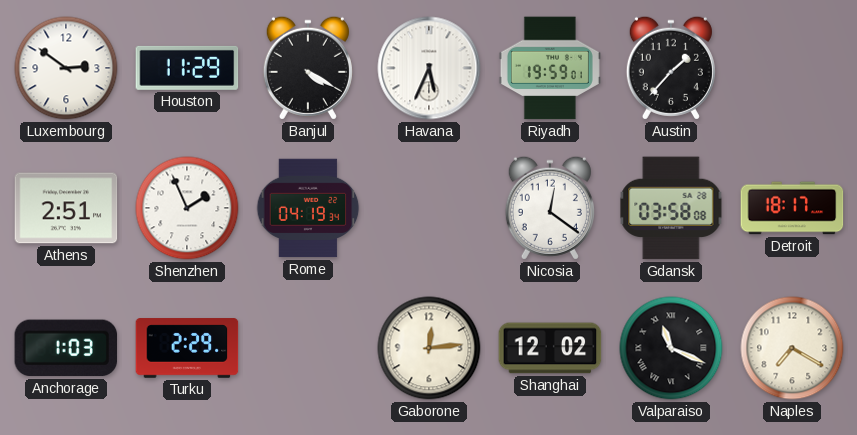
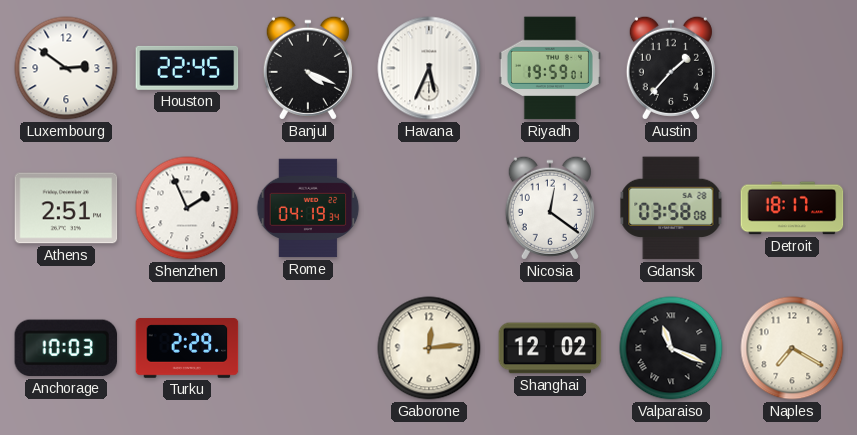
Houston: 11:29 -> 22:45
Banjul: 4:20 -> 4:19
Anchorage: 1:03 -> 10:03
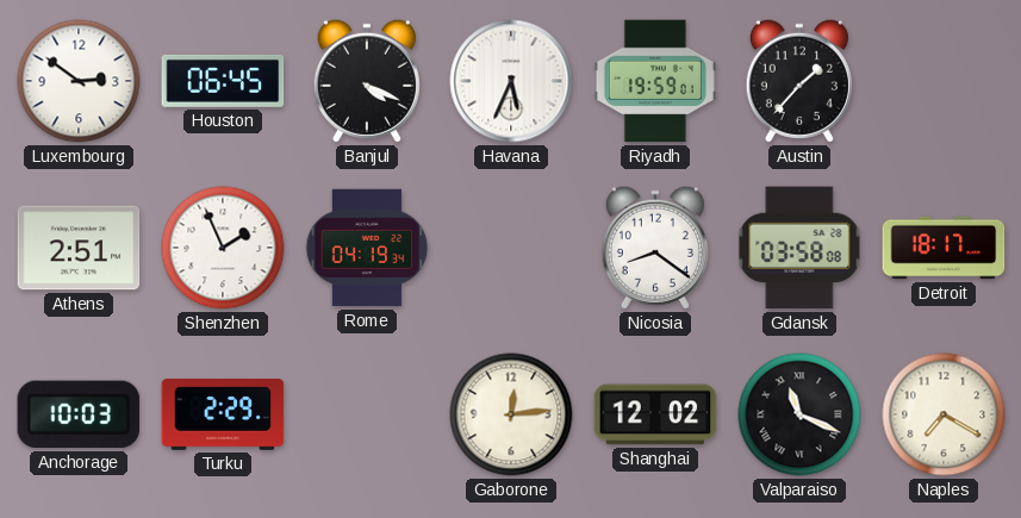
Houston: 22:45 -> 06:45
Nicosia: 12:21 -> 8:21
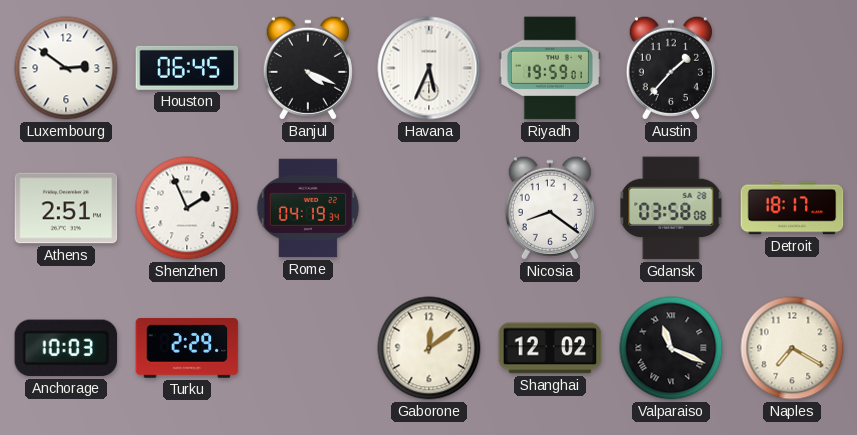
Gaborone: 12:14 -> 12:09
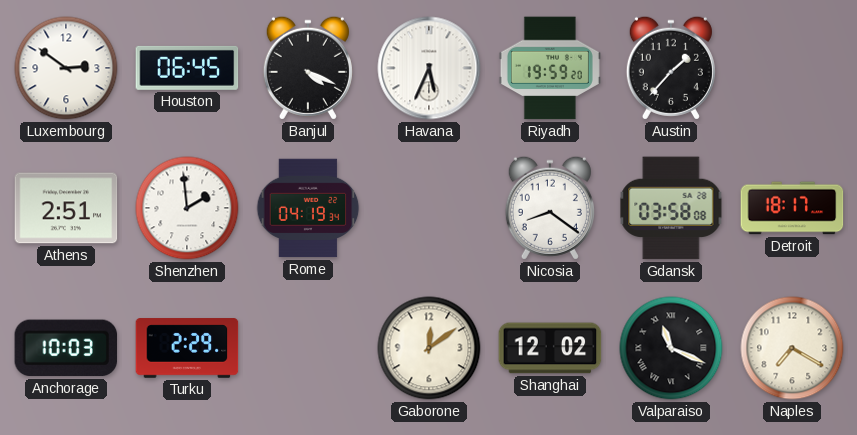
Riyadh: 19:59:01 -> 19:59:20
Shenzhen: 1:56 -> 1:59
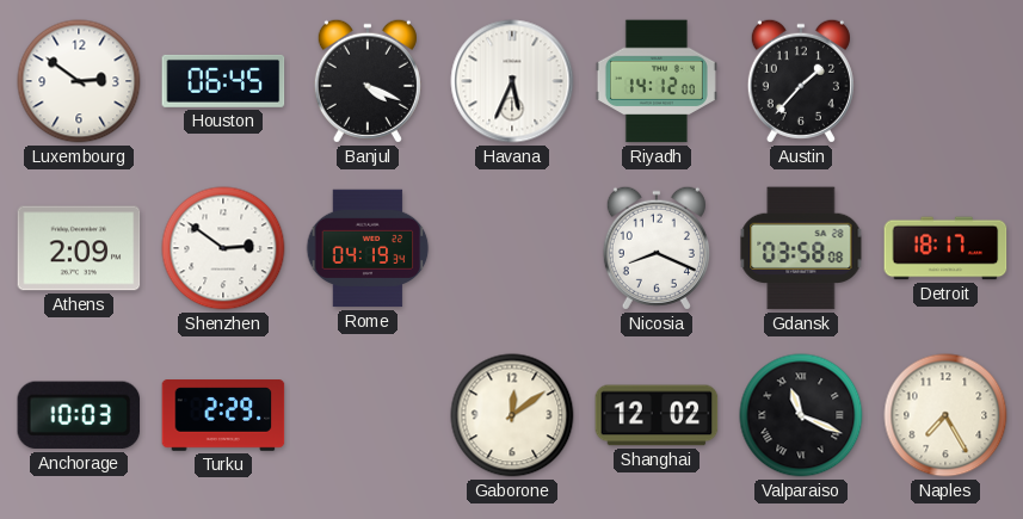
Riyadh: 19:59 -> 14:12
Athens: 2:51 -> 2:09
Shenzhen: 1:59 -> 2:51
Nicosia: 8:21 -> 8:19
Naples: 7:20 -> 7:25
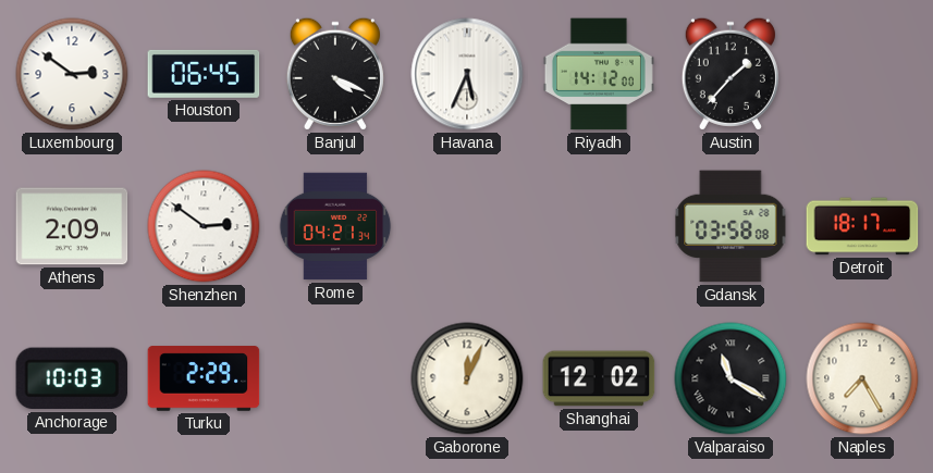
Rome: 04:19 -> 04:21
Nicosia: 8:19 -> none
Gaborone: 12:09 -> 12:04
Valparaiso: 11:19 -> 11:20
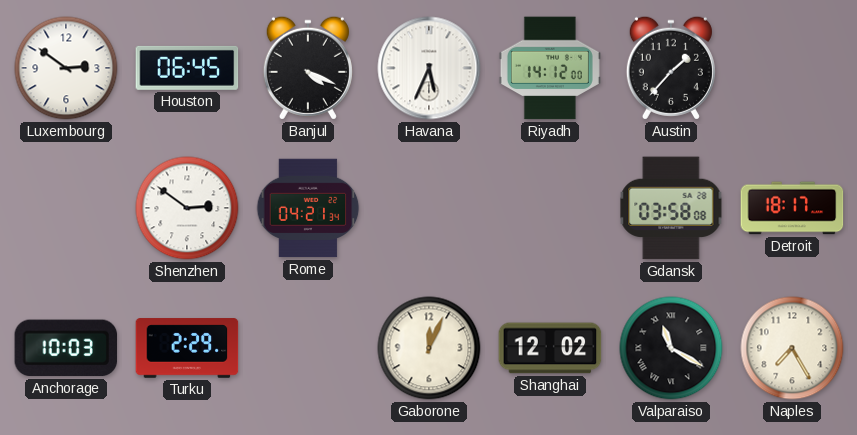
Athens: 2:09 -> none
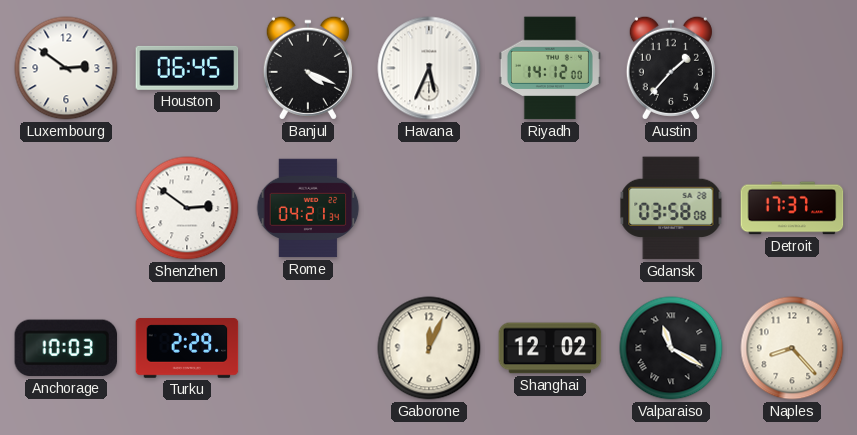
Detroit: 18:17 -> 17:37
Naples: 7:25 -> 8:23
